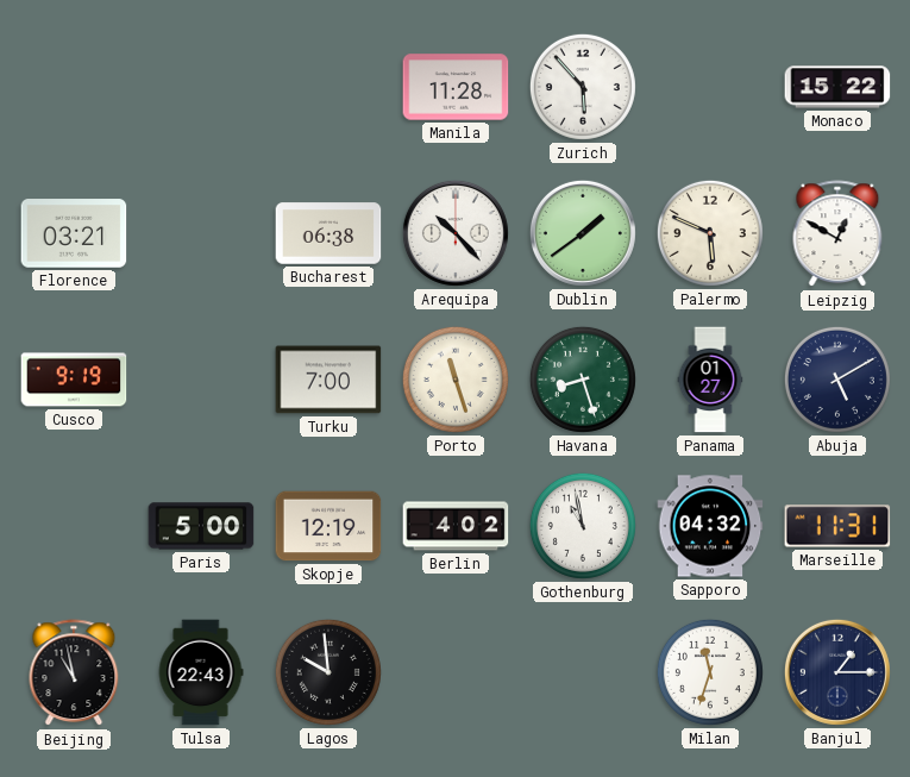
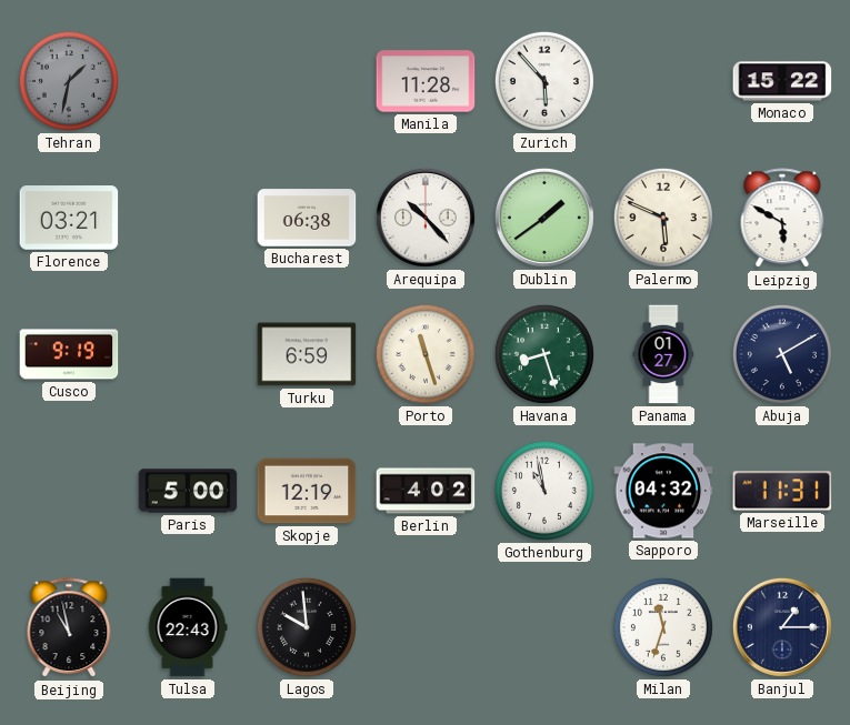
Tehran: none -> 1:32
Leipzig: 12:50 -> 5:50
Turku: 7:00 -> 6:59
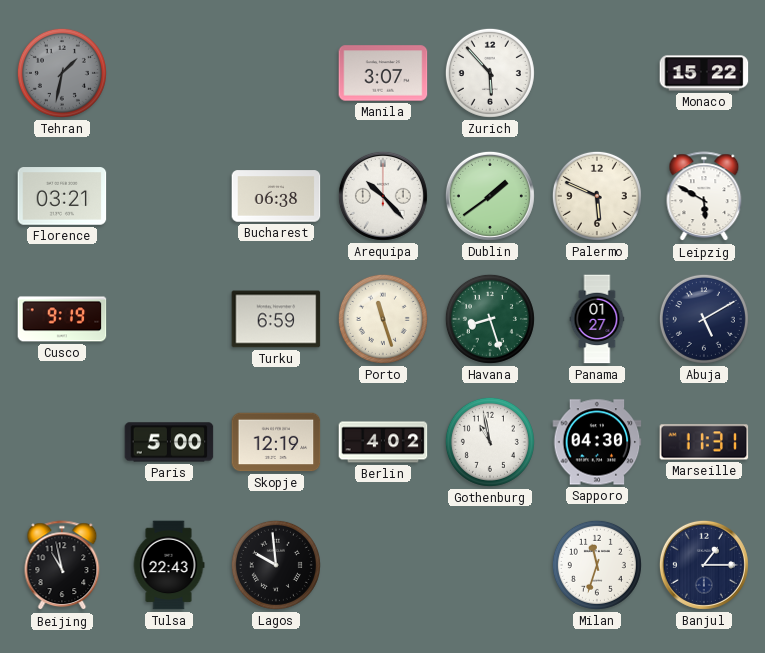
Manila: 11:28 -> 3:07
Sapporo: 04:32 -> 04:30
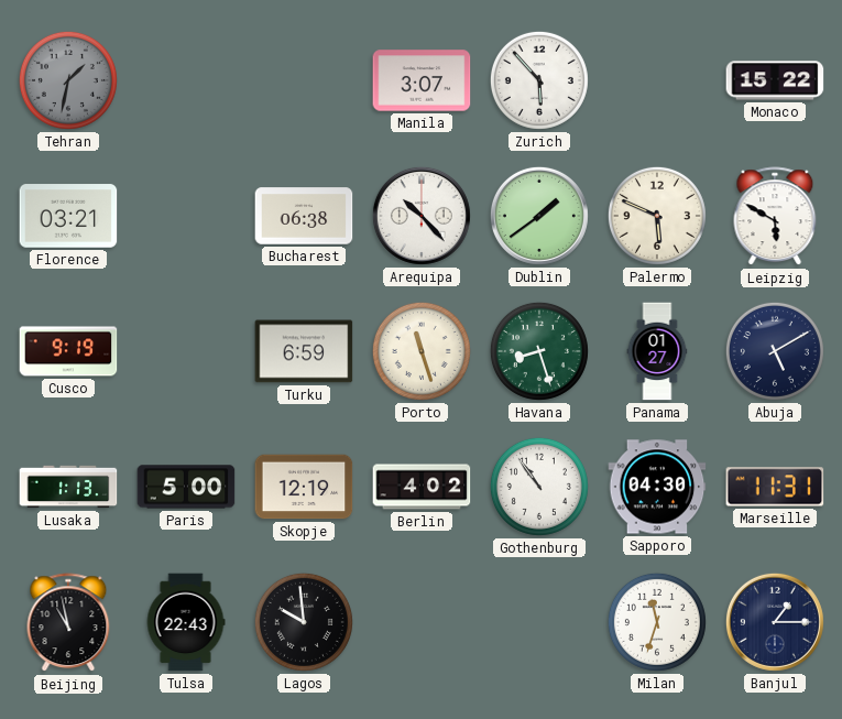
Lusaka: none -> 1:13
Gothenburg: 10:58 -> 10:54
